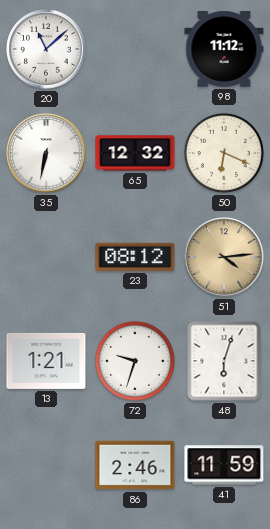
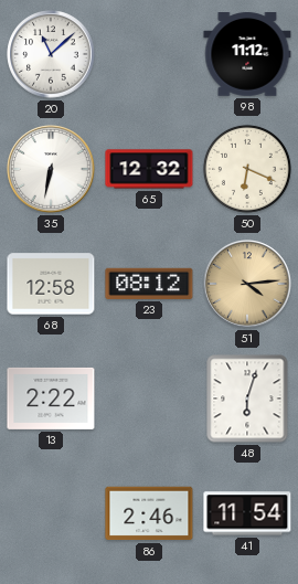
68: none -> 12:58
13: 1:21 -> 2:22
72: 9:33 -> none
41: 11:59 -> 11:54
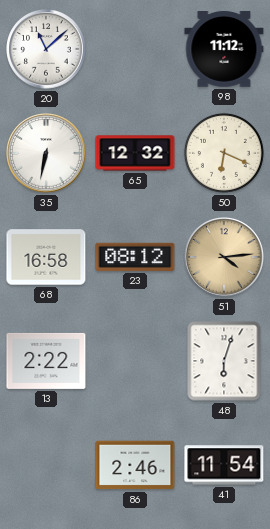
68: 12:58 -> 16:58
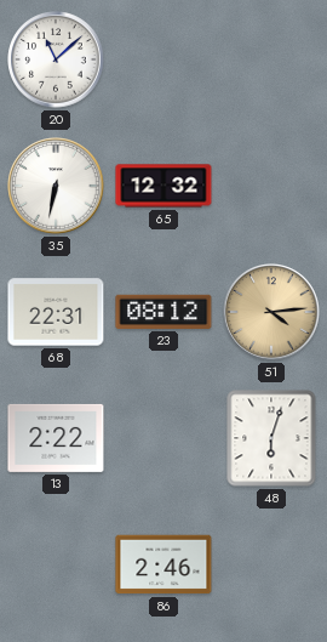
98: 11:12 -> none
50: 6:19 -> none
68: 16:58 -> 22:31
41: 11:54 -> none
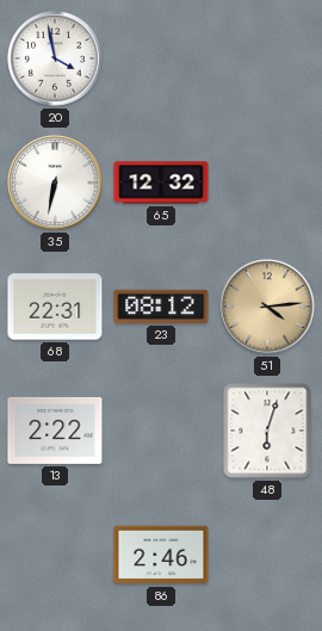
20: 11:08 -> 3:58
